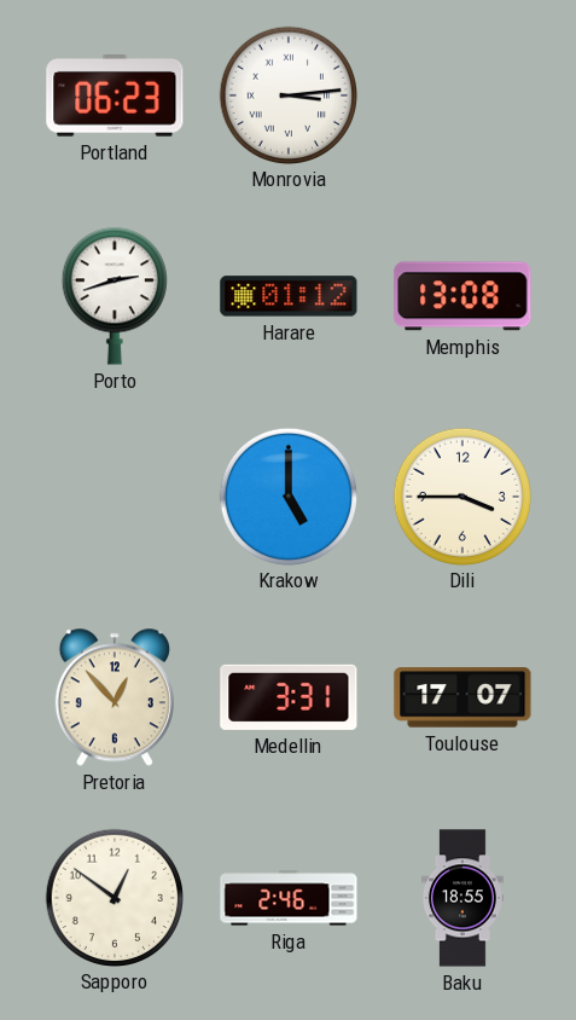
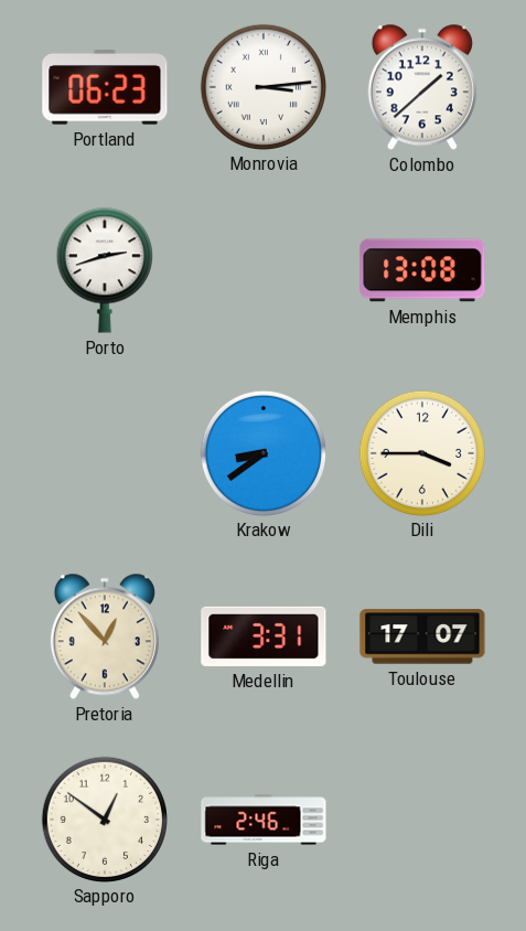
Colombo: none -> 1:38
Harare: 01:12 -> none
Krakow: 5:00 -> 8:39
Baku: 18:55 -> none
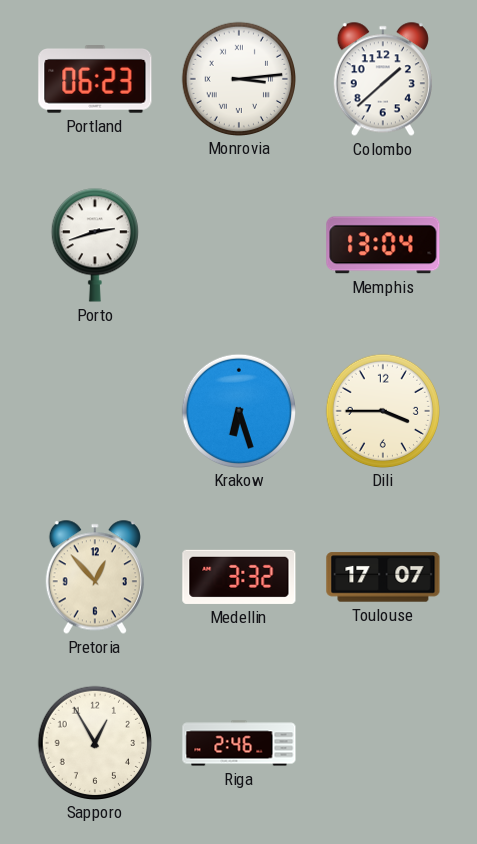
Memphis: 13:08 -> 13:04
Krakow: 8:39 -> 6:27
Medellin: 3:31 -> 3:32
Sapporo: 12:51 -> 12:55
